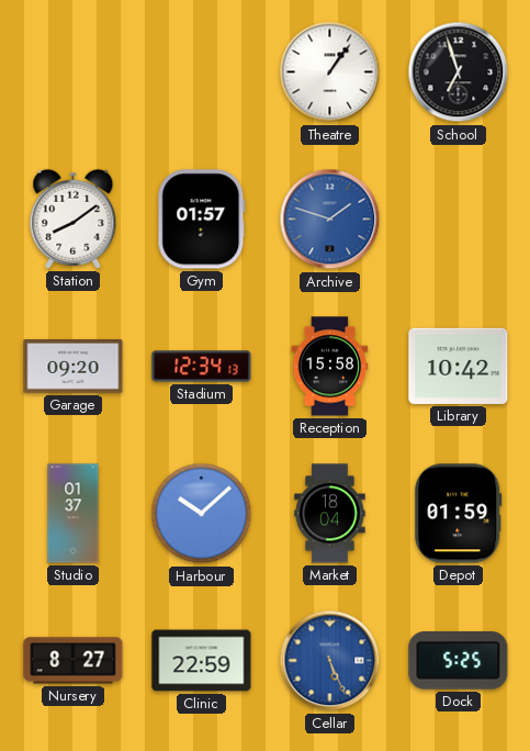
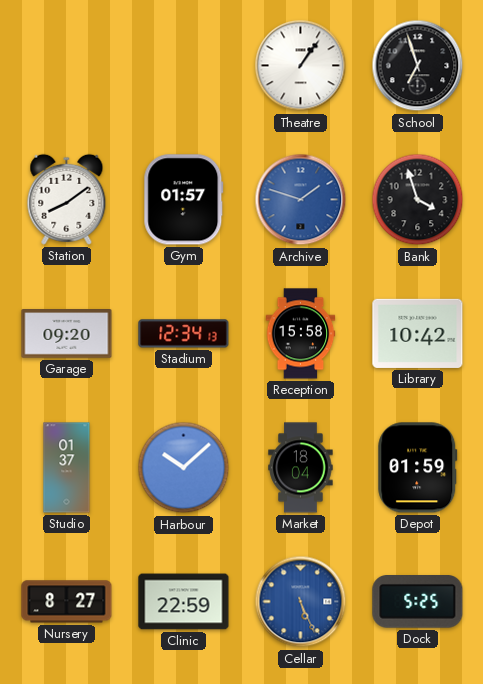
Bank: none -> 3:57
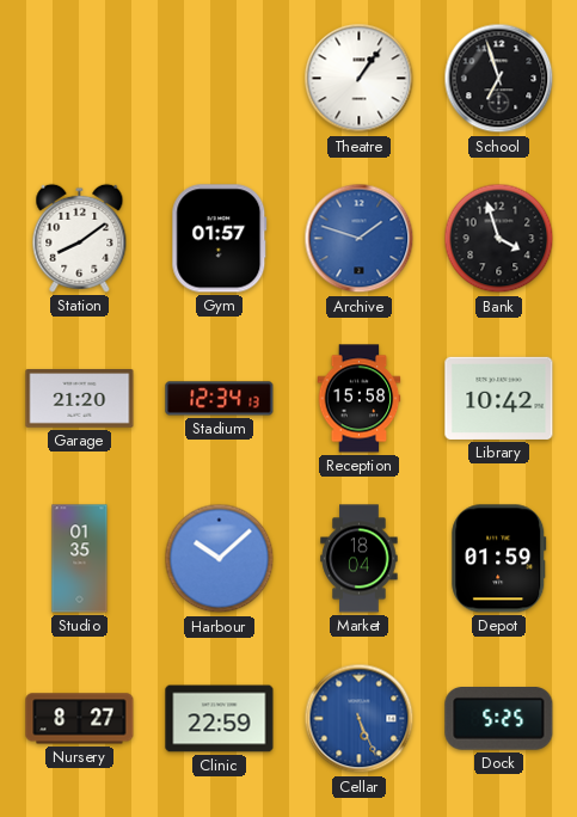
Garage: 09:20 -> 21:20
Studio: 01:37 -> 01:35
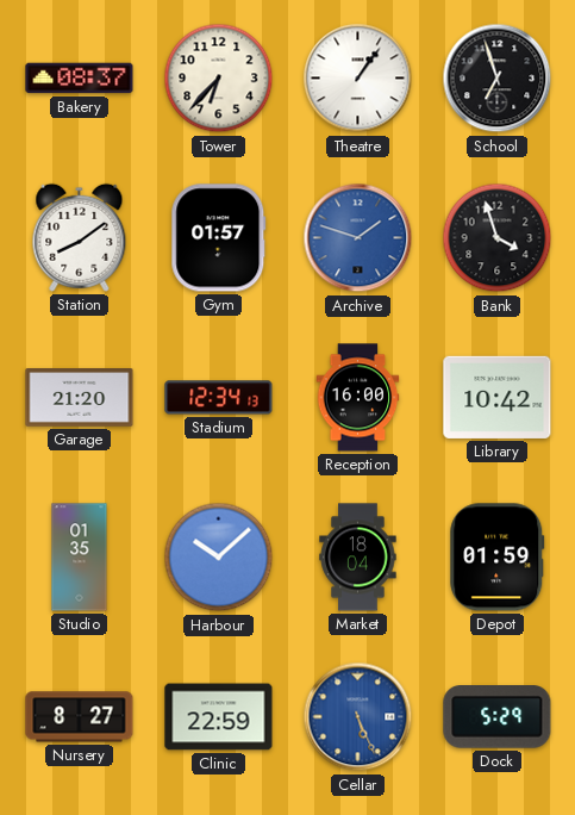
Bakery: none -> 08:37
Tower: none -> 6:37
Reception: 15:58 -> 16:00
Dock: 5:25 -> 5:29
